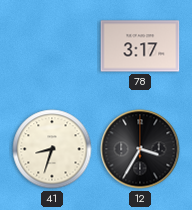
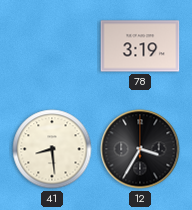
78: 3:17 -> 3:19
41: 8:33 -> 8:29
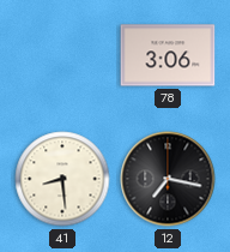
78: 3:19 -> 3:06
12: 3:35 -> 7:17
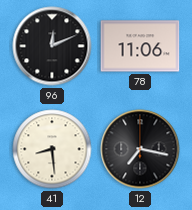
96: none -> 12:11
78: 3:06 -> 11:06
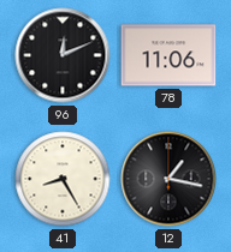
41: 8:29 -> 8:25
12: 7:17 -> 1:17
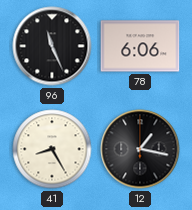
96: 12:11 -> 11:26
78: 11:06 -> 6:06
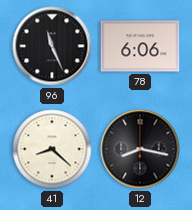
41: 8:25 -> 8:22
12: 1:17 -> 8:17
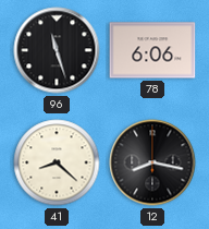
96: 11:26 -> 11:27
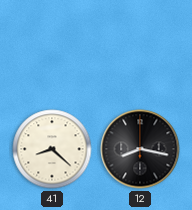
96: 11:27 -> none
78: 6:06 -> none
